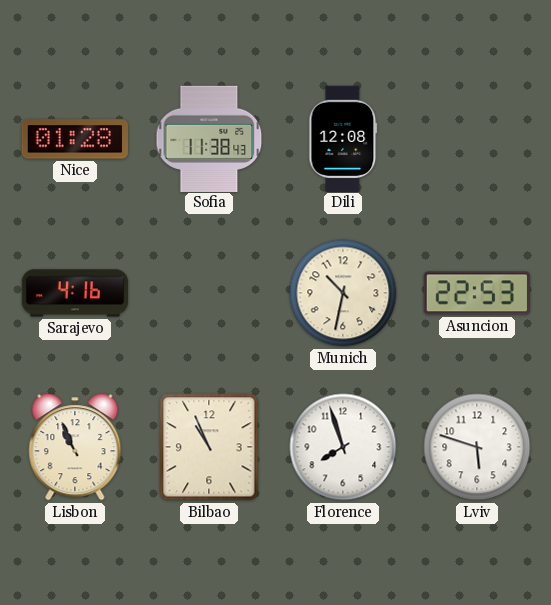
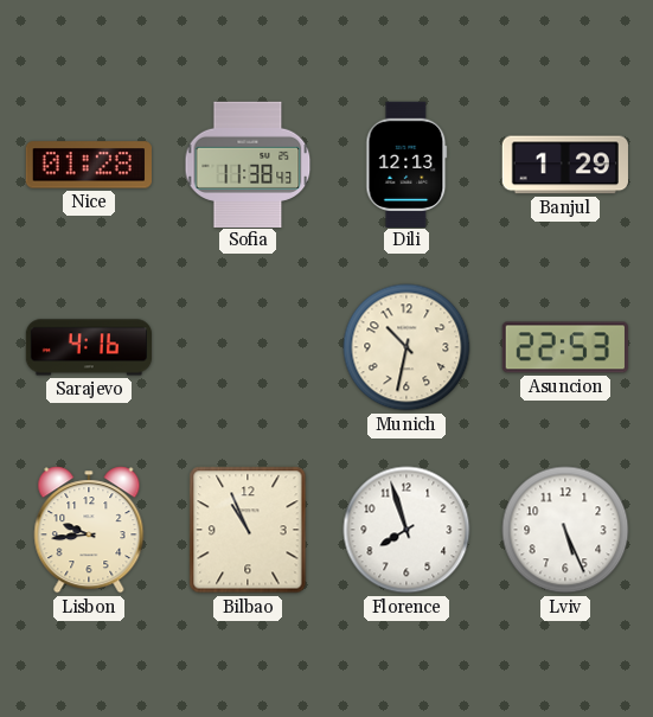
Dili: 12:08 -> 12:13
Banjul: none -> 1:29
Lisbon: 10:56 -> 9:44
Lviv: 5:48 -> 5:26
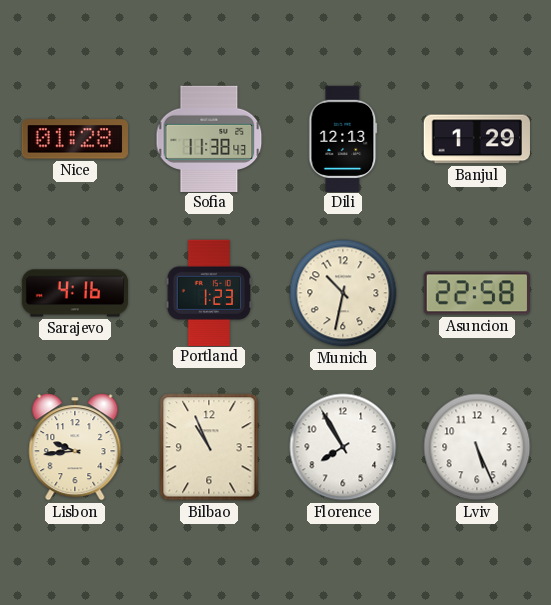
Portland: none -> 1:23
Asuncion: 22:53 -> 22:58
Florence: 7:57 -> 7:55
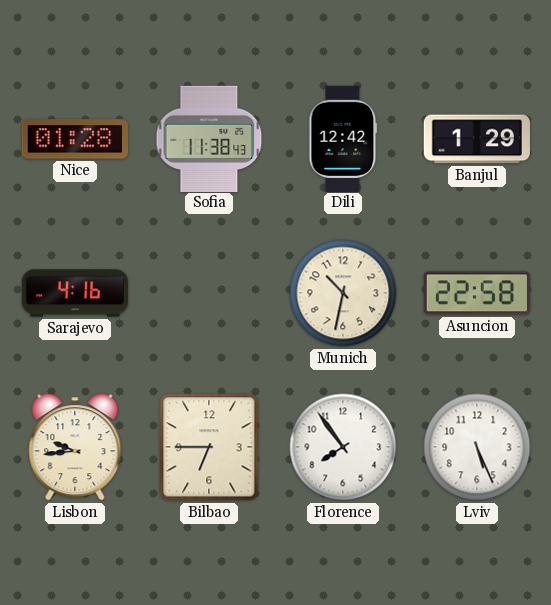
Dili: 12:13 -> 12:42
Portland: 1:23 -> none
Bilbao: 10:56 -> 6:45
Florence: 7:55 -> 7:54
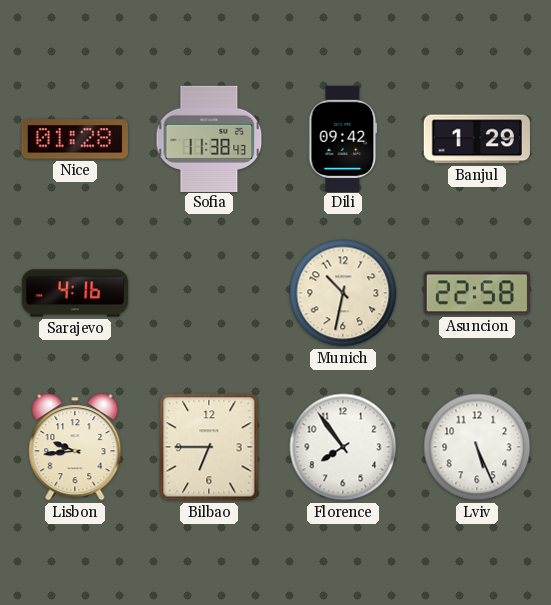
Dili: 12:42 -> 09:42
